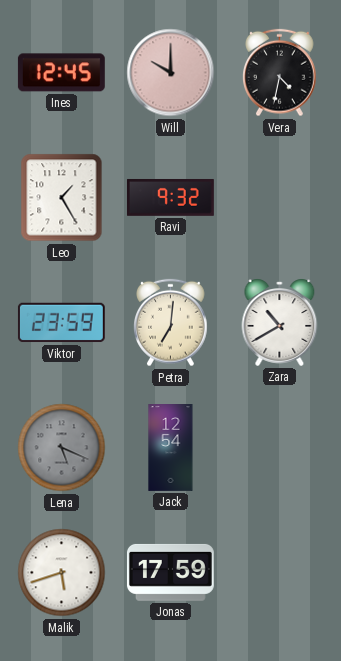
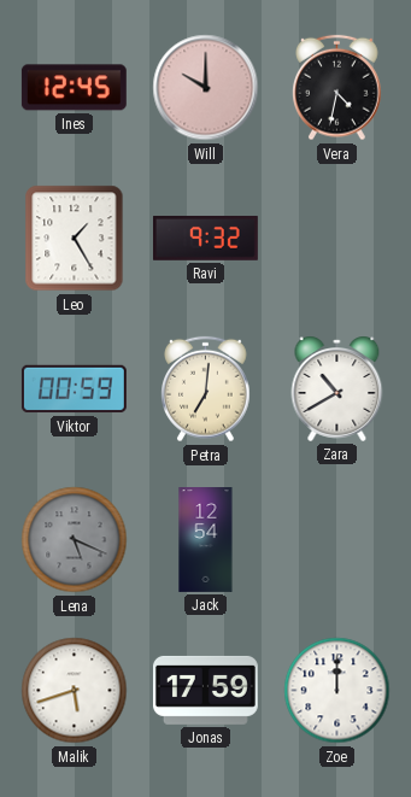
Viktor: 23:59 -> 00:59
Zoe: none -> 12:00
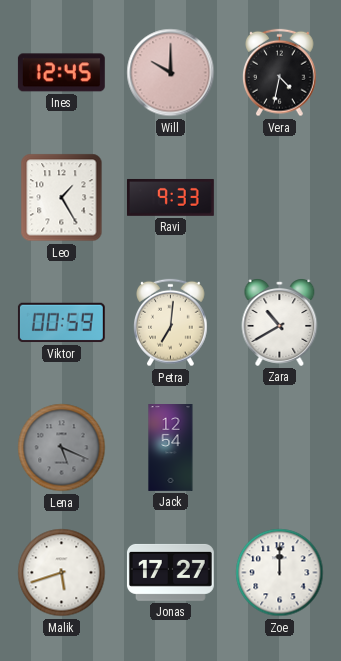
Ravi: 9:32 -> 9:33
Jonas: 17:59 -> 17:27
